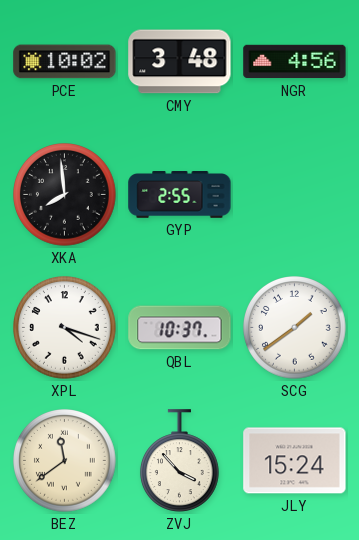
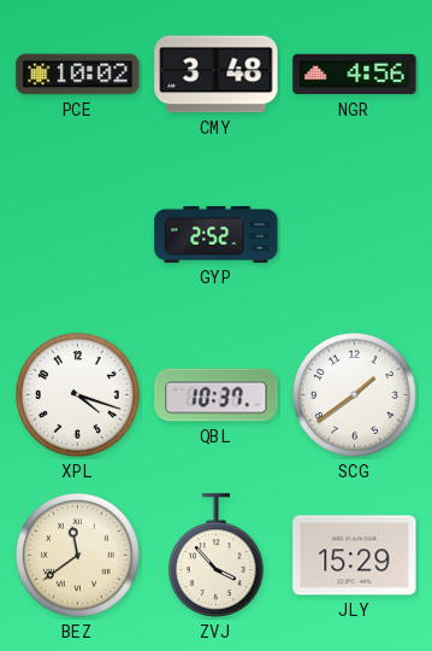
XKA: 7:59 -> none
GYP: 2:55 -> 2:52
JLY: 15:24 -> 15:29
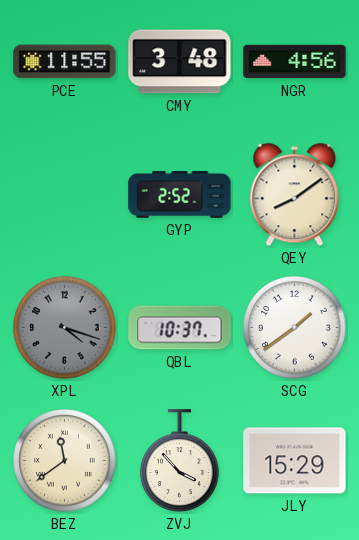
PCE: 10:02 -> 11:55
QEY: none -> 8:09
XPL dial: white -> grey
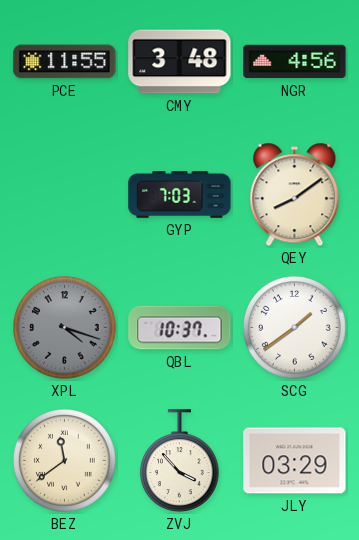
GYP: 2:52 -> 7:03
JLY: 15:29 -> 03:29
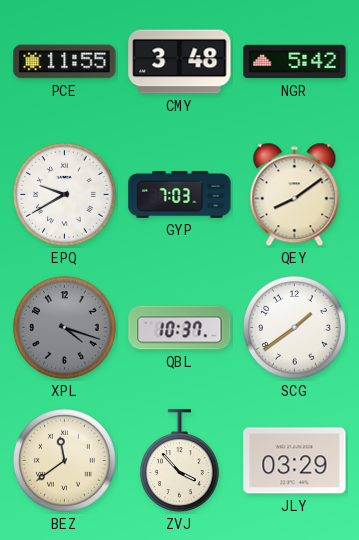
NGR: 4:56 -> 5:42
EPQ: none -> 9:40
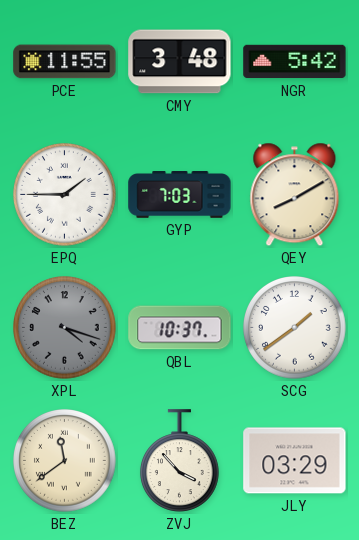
EPQ: 9:40 -> 1:45
QEY: 8:09 -> 8:10
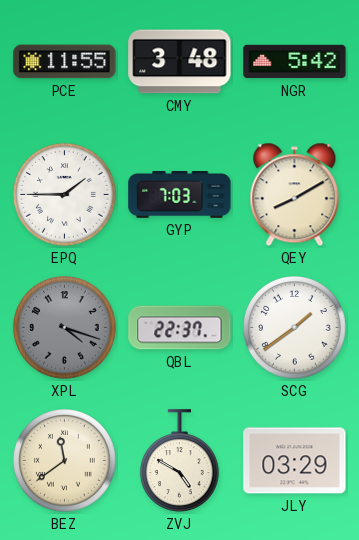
QBL: 10:37 -> 22:37
ZVJ: 3:53 -> 4:50
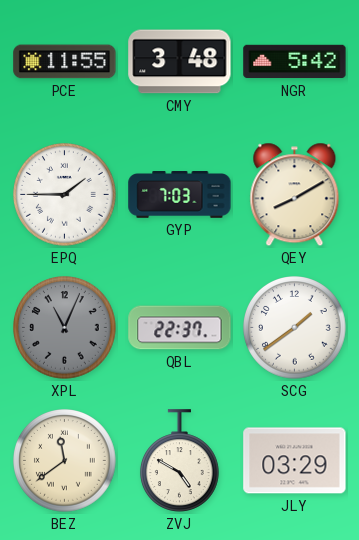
XPL: 4:18 -> 11:04
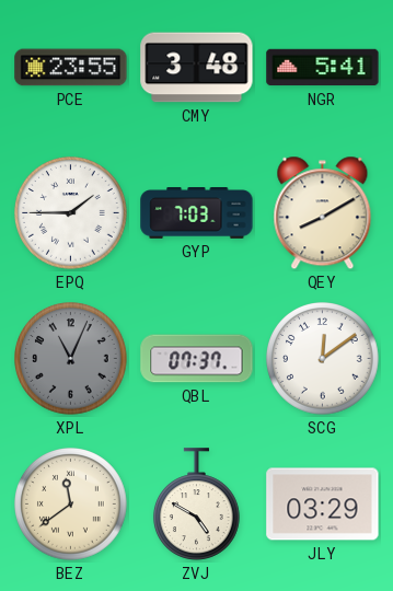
PCE: 11:55 -> 23:55
NGR: 5:42 -> 5:41
QBL: 22:37 -> 07:37
SCG: 1:39 -> 12:09
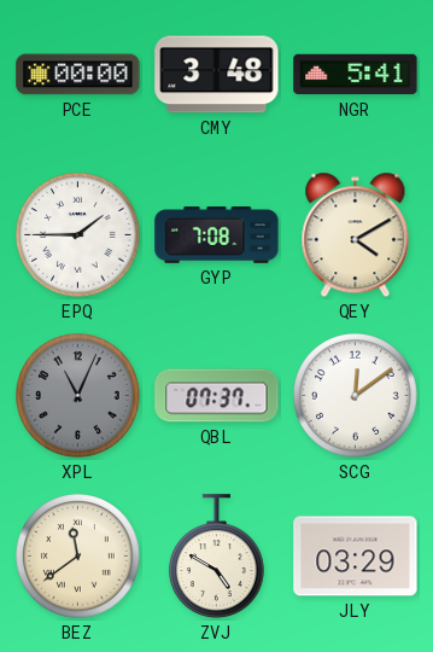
PCE: 23:55 -> 00:00
GYP: 7:03 -> 7:08
QEY: 8:10 -> 4:10
